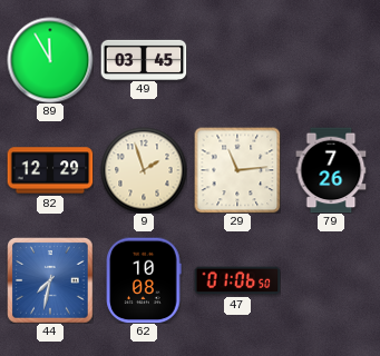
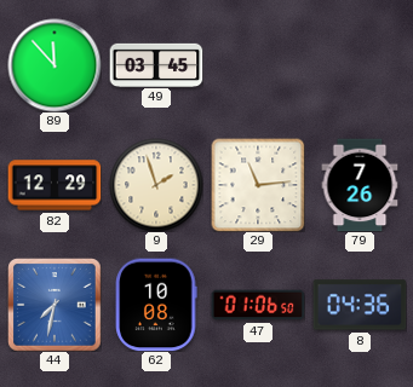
89: 11:55 -> 11:53
8: none -> 04:36
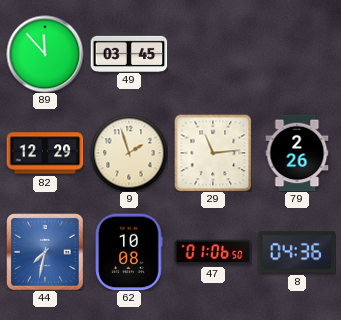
79: 7:26 -> 2:26
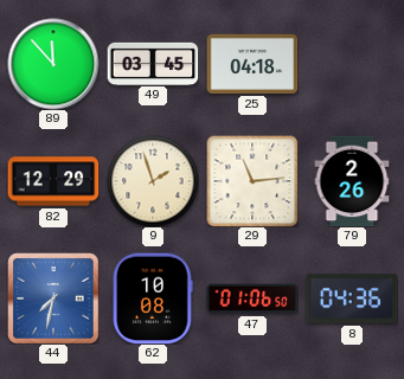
25: none -> 04:18
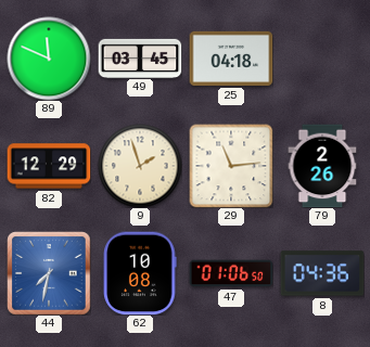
89: 11:53 -> 11:49
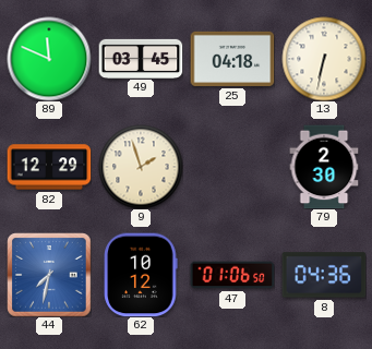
13: none -> 6:32
29: 11:14 -> none
79: 2:26 -> 2:30
62: 10:08 -> 10:12
